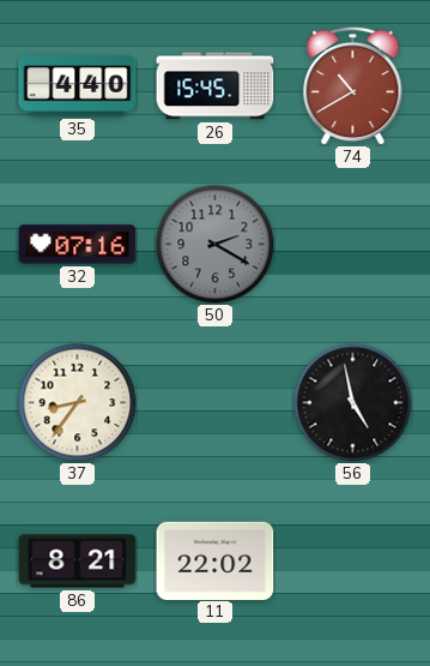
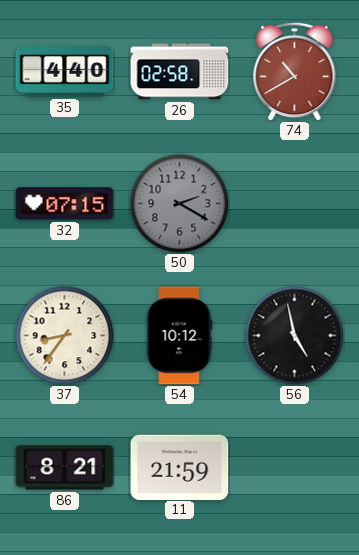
26: 15:45 -> 02:58
32: 07:16 -> 07:15
54: none -> 10:12
11: 22:02 -> 21:59
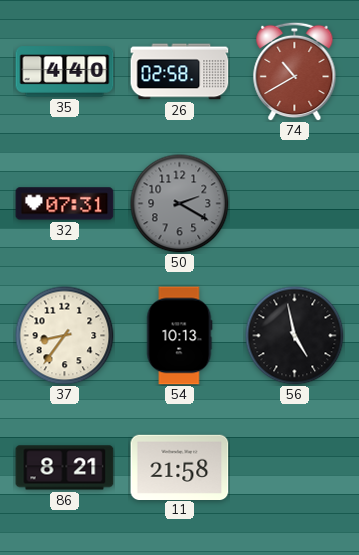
32: 07:15 -> 07:31
54: 10:12 -> 10:13
11: 21:59 -> 21:58
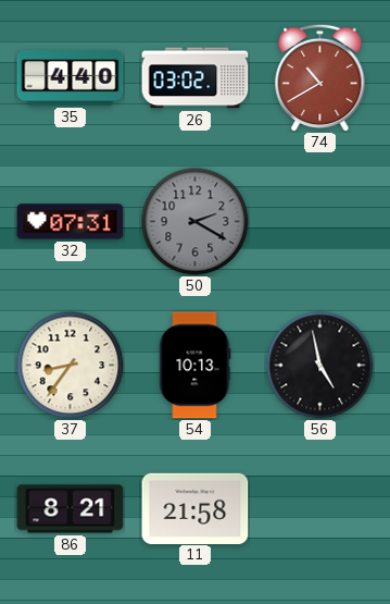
26: 02:58 -> 03:02
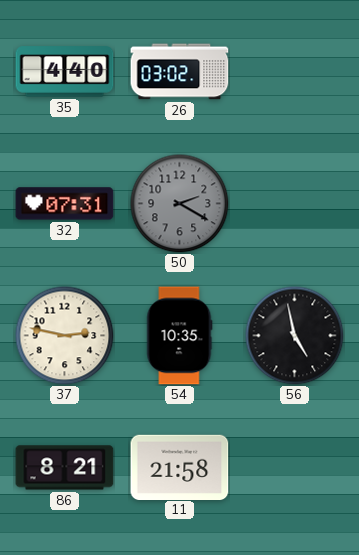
74: 10:40 -> none
37: 8:36 -> 2:47
54: 10:13 -> 10:35
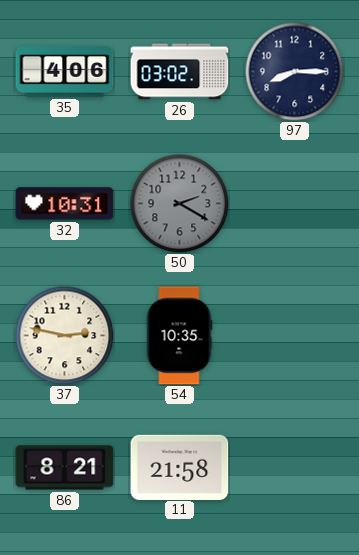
35: 4:40 -> 4:06
97: none -> 8:15
32: 07:31 -> 10:31
56: 4:58 -> none
